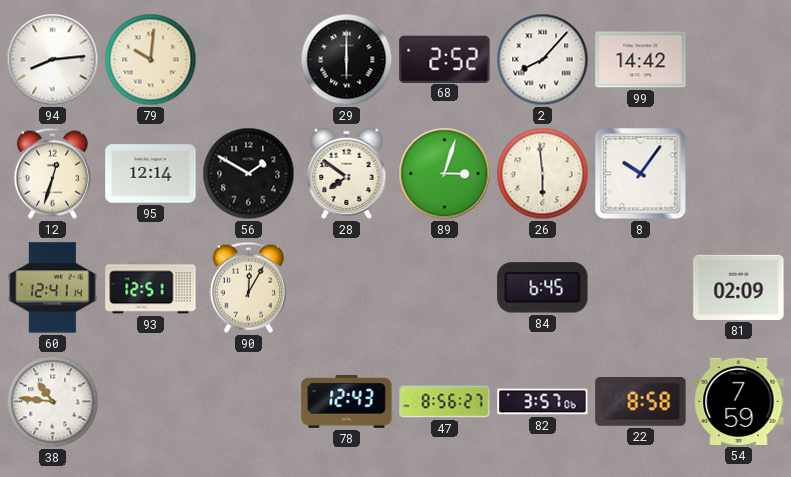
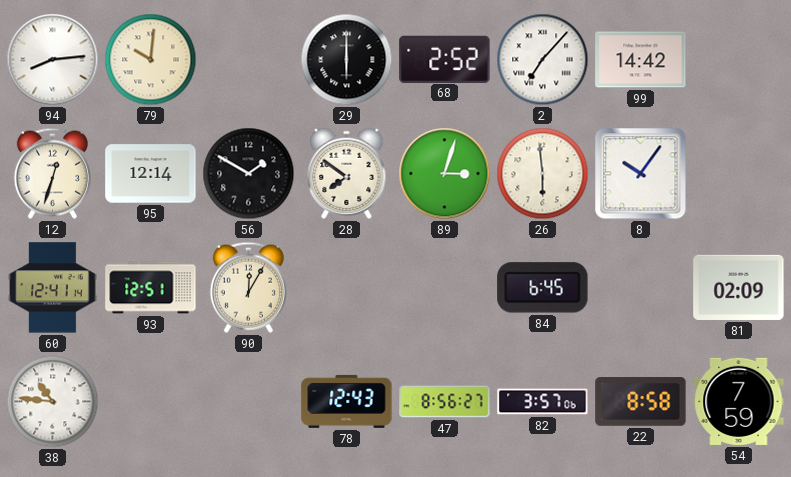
2: 8:07 -> 7:07
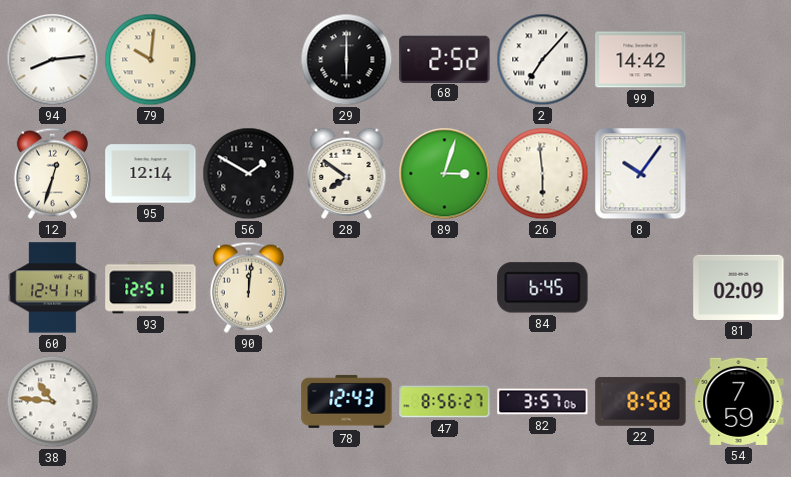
90: 12:05 -> 12:01
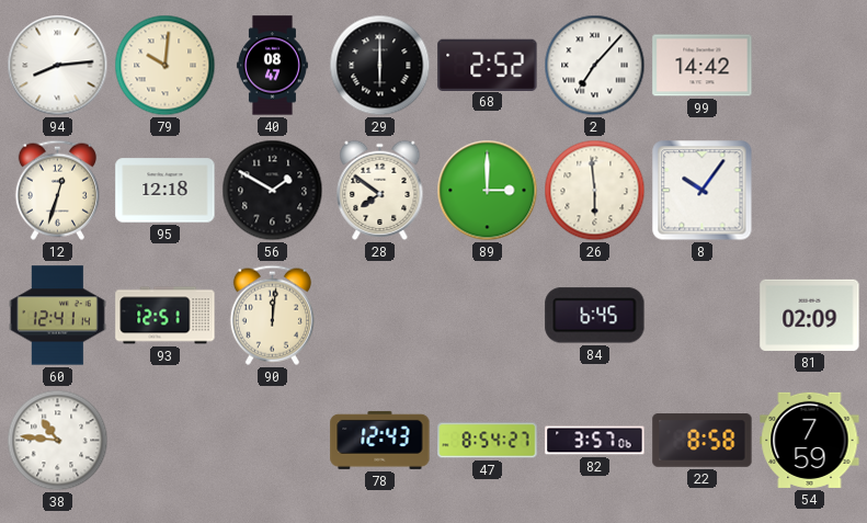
40: none -> 08:47
95: 12:14 -> 12:18
89: 3:03 -> 3:00
47: 8:56 -> 8:54
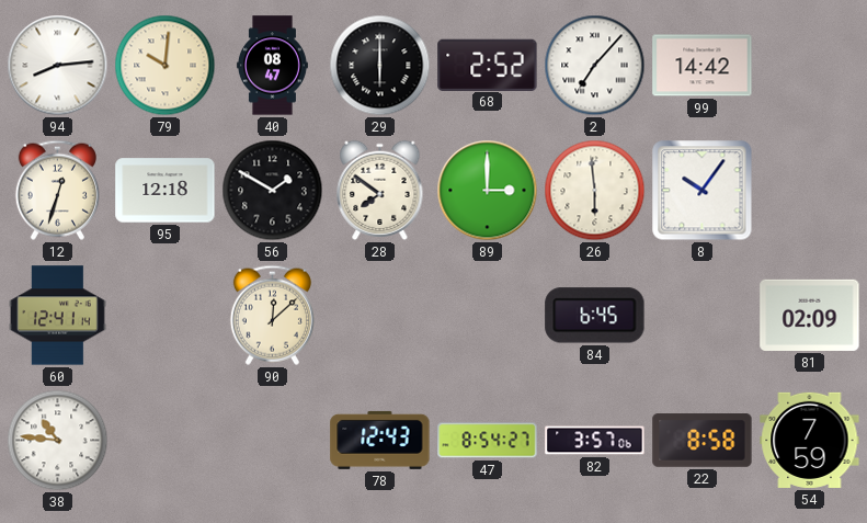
93: 12:51 -> none
90: 12:01 -> 12:08
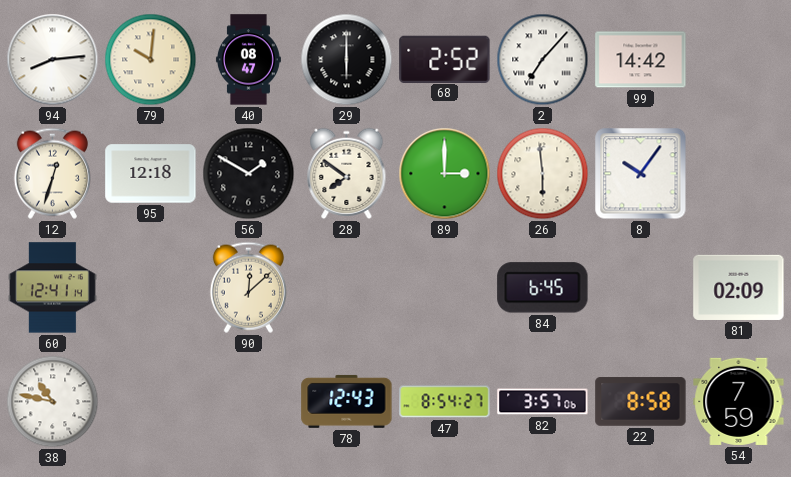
38: 10:46 -> 10:47
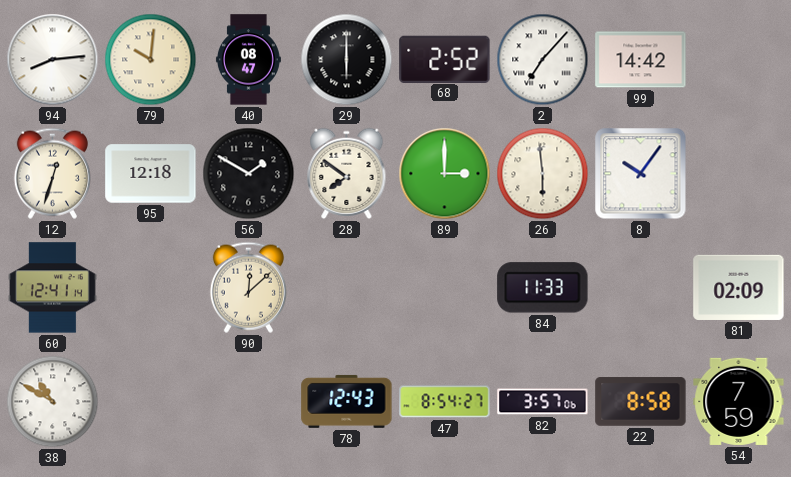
84: 6:45 -> 11:33
38: 10:47 -> 10:50
